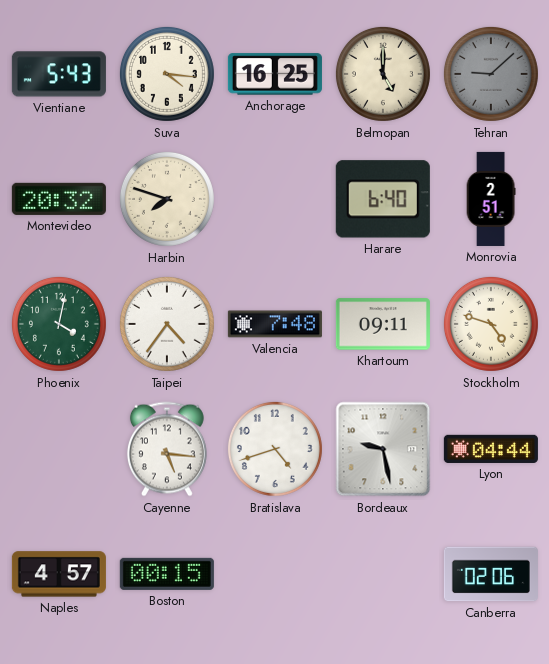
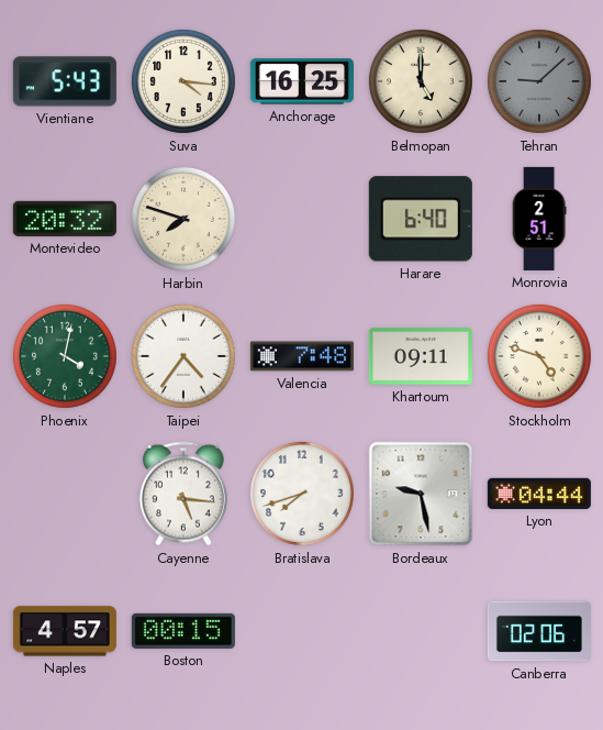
Bratislava: 4:42 -> 7:42
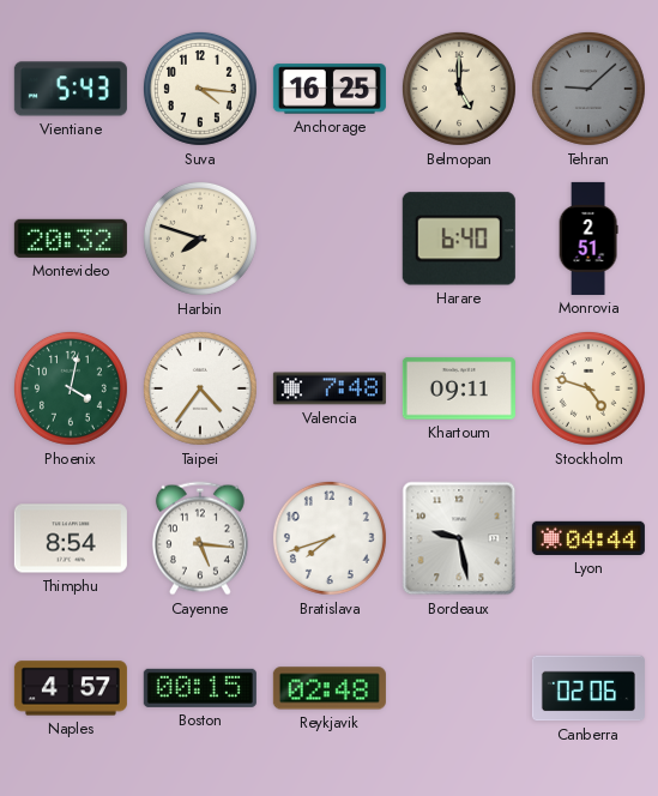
Thimphu: none -> 8:54
Reykjavik: none -> 02:48
